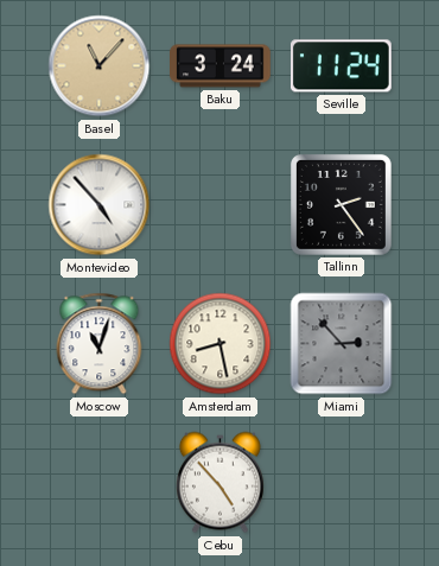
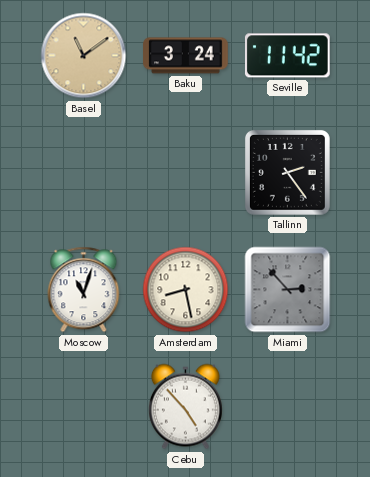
Basel: 11:07 -> 11:09
Seville: 11:24 -> 11:42
Montevideo: 4:53 -> none
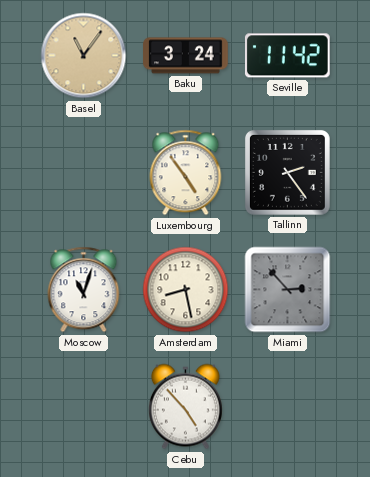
Basel: 11:09 -> 11:06
Luxembourg: none -> 4:54
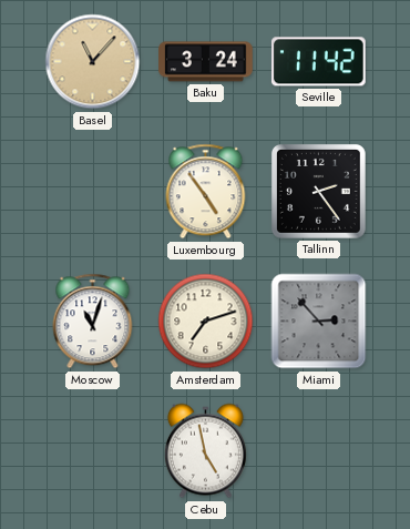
Basel: 11:06 -> 11:07
Amsterdam: 8:28 -> 7:12
Cebu: 4:53 -> 4:58
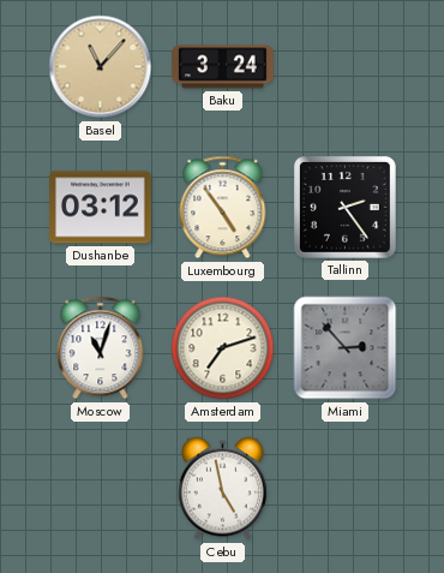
Seville: 11:42 -> none
Dushanbe: none -> 03:12
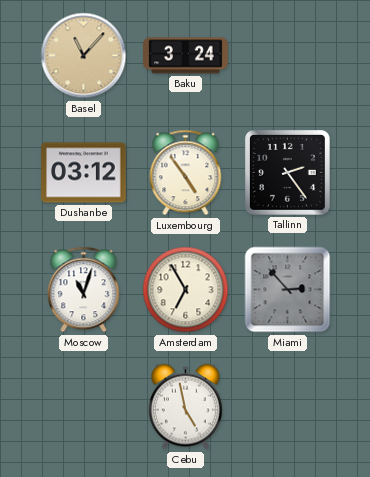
Amsterdam: 7:12 -> 6:55
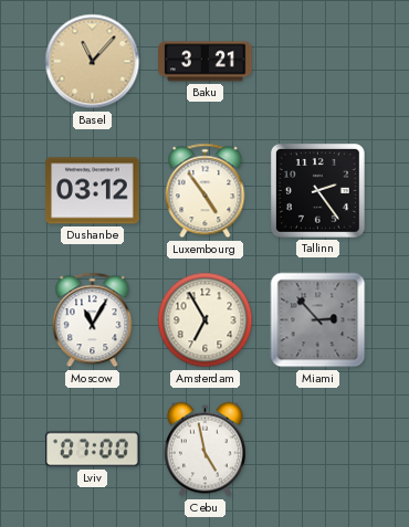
Baku: 3:24 -> 3:21
Moscow: 11:03 -> 11:05
Lviv: none -> 07:00
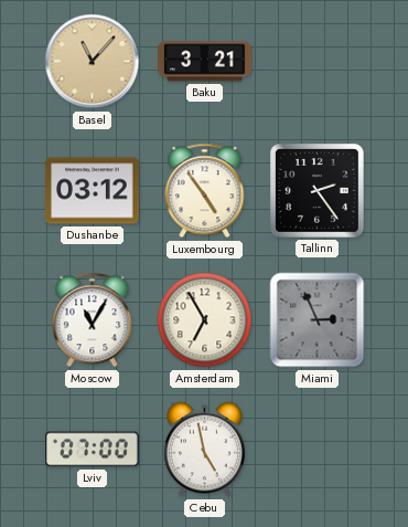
Miami: 2:53 -> 2:56
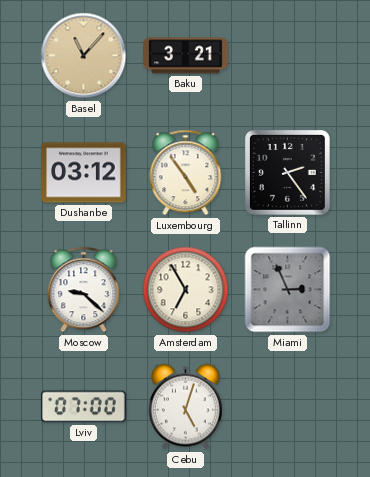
Moscow: 11:05 -> 9:22
Cebu: 4:58 -> 5:03
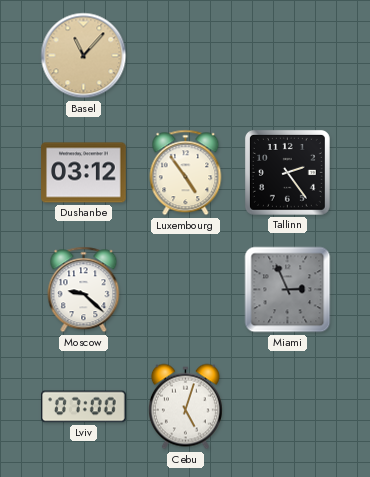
Baku: 3:21 -> none
Amsterdam: 6:55 -> none
